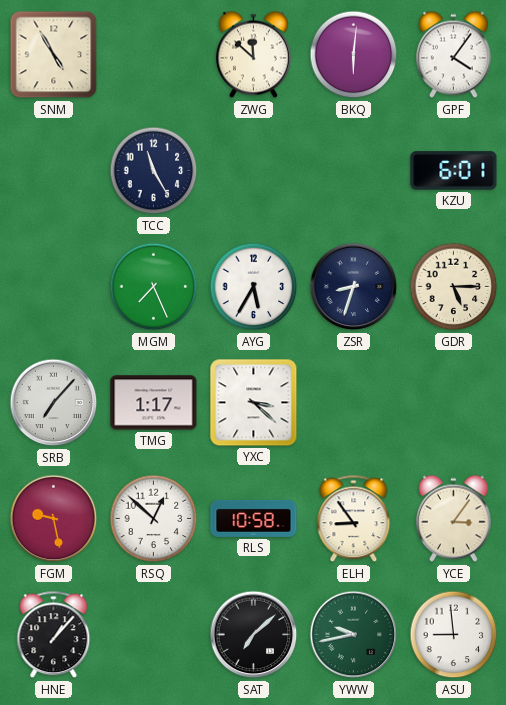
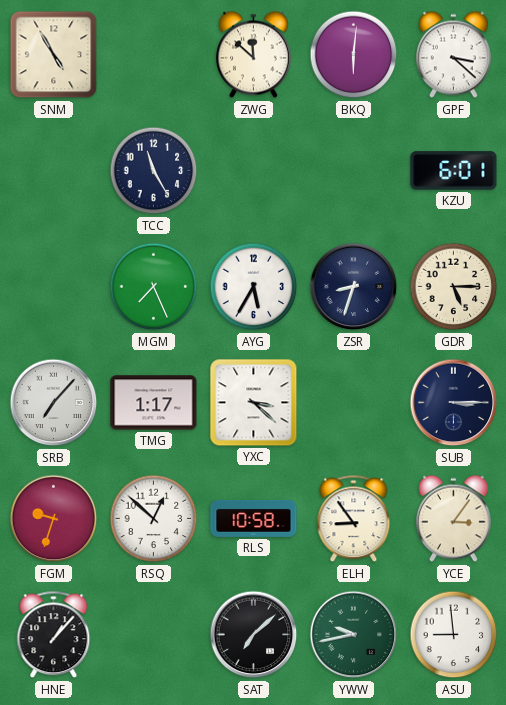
GPF: 4:06 -> 3:22
SUB: none -> 3:15
FGM: 9:28 -> 9:33
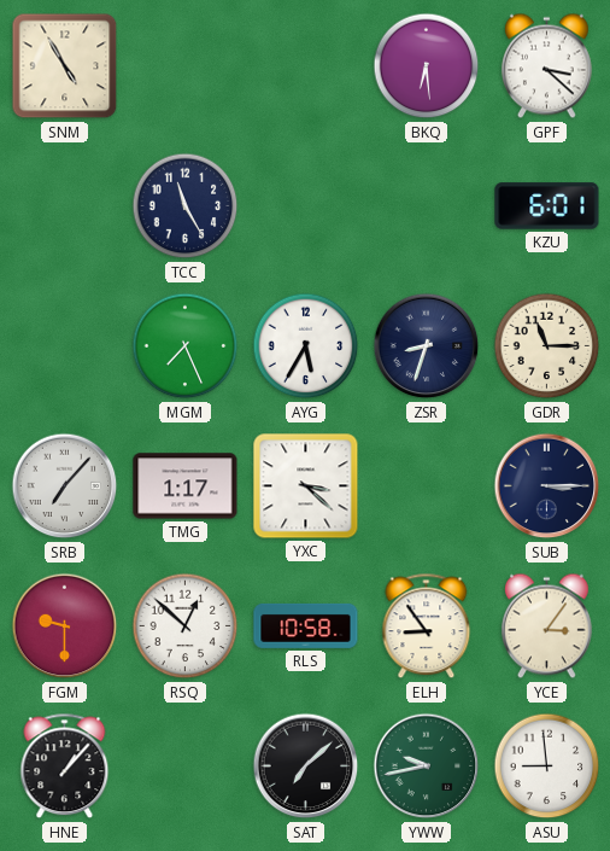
ZWG: 11:52 -> none
BKQ: 6:01 -> 6:29
GDR: 5:15 -> 11:15
FGM: 9:33 -> 9:30
